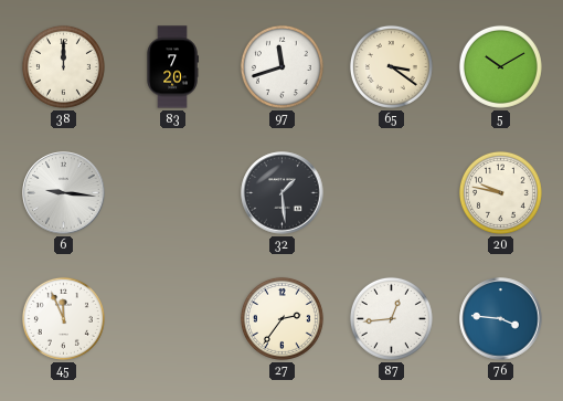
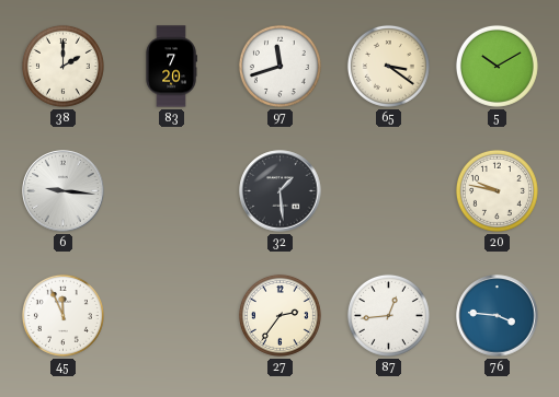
38: 12:00 -> 2:00
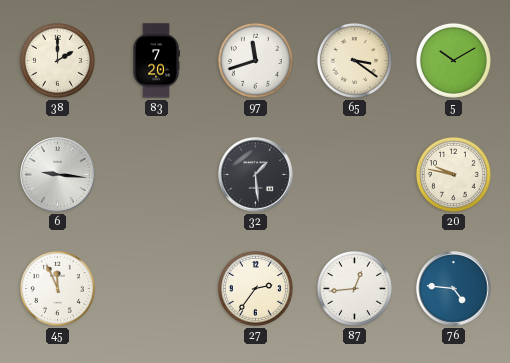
76: 3:46 -> 4:46
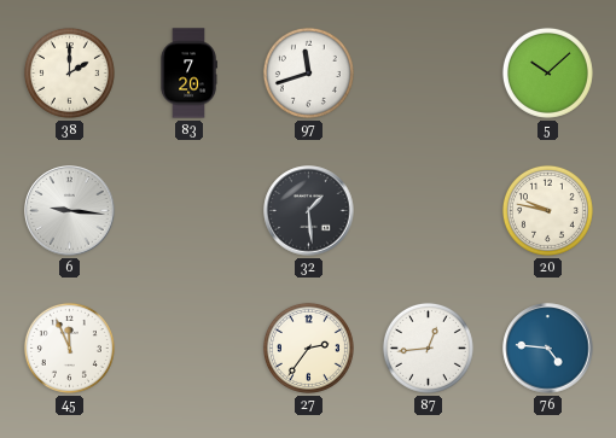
65: 3:21 -> none
5: 10:10 -> 10:08
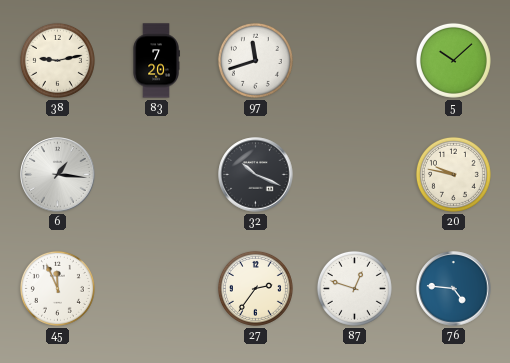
38: 2:00 -> 9:13
6: 9:16 -> 1:16
32: 1:29 -> 10:19
87: 12:44 -> 12:48
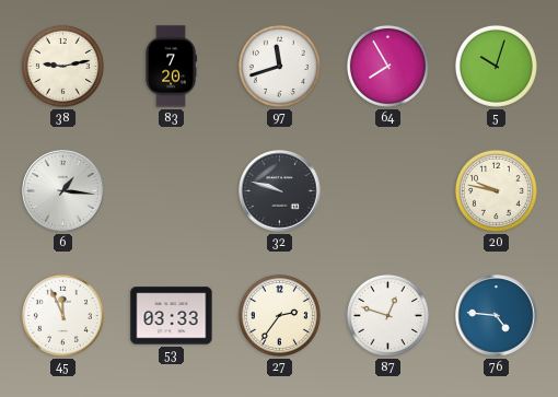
64: none -> 7:55
5: 10:08 -> 10:03
32: 10:19 -> 9:48
53: none -> 03:33
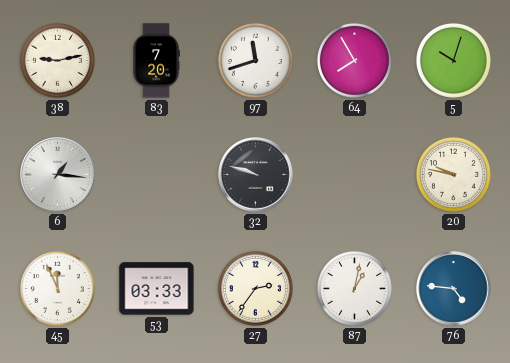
87: 12:48 -> 1:02
